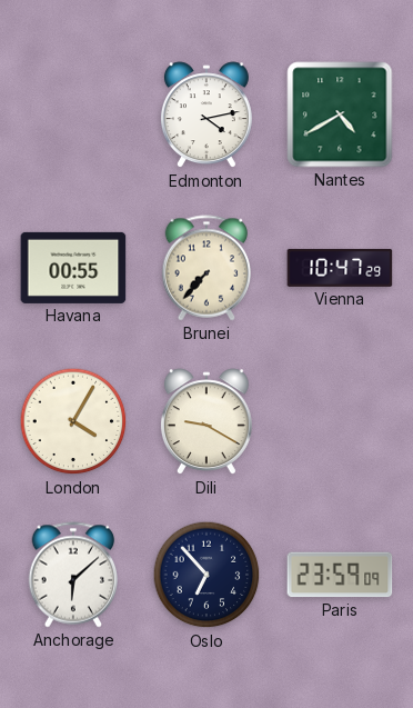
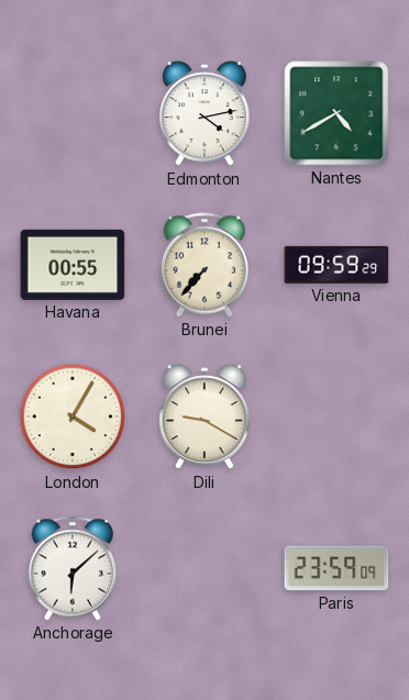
Vienna: 10:47 -> 09:59
Oslo: 6:53 -> none
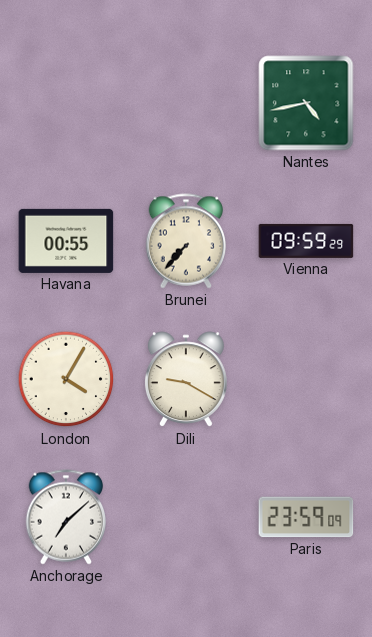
Edmonton: 4:13 -> none
Nantes: 4:40 -> 4:43
Anchorage: 6:08 -> 7:08
